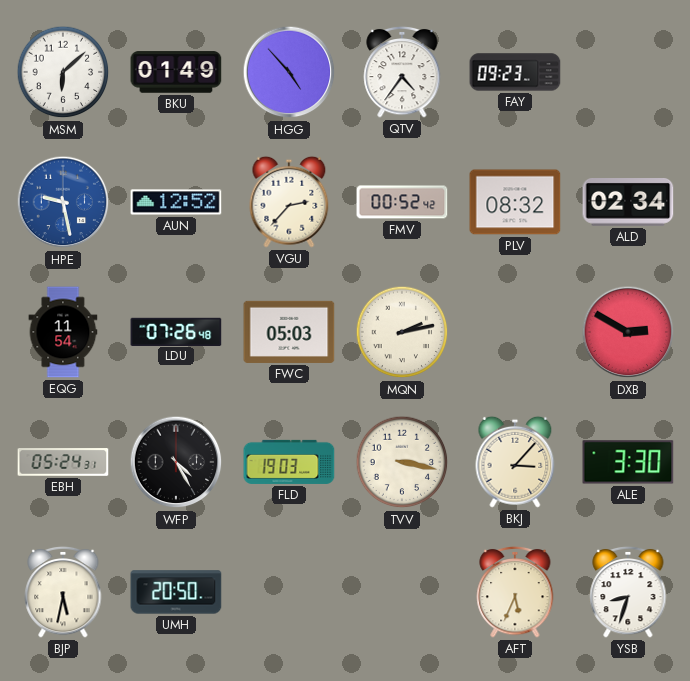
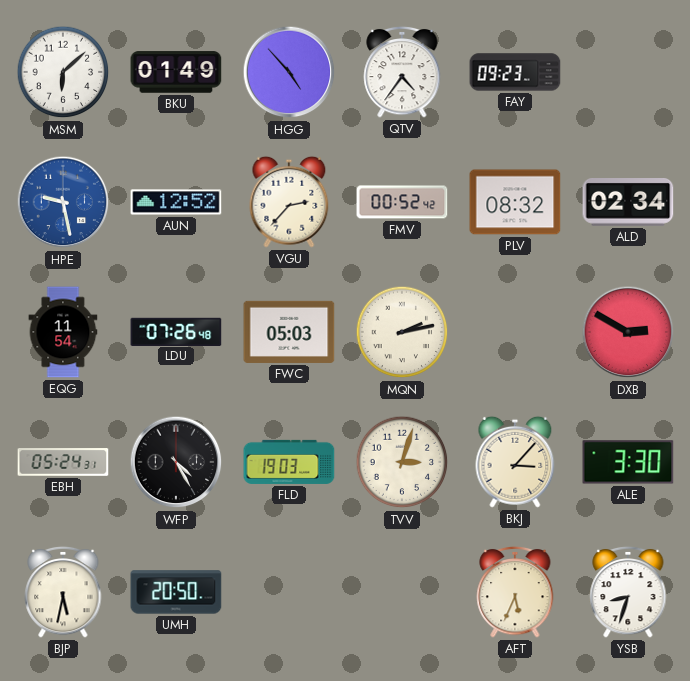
TVV: 3:17 -> 3:03
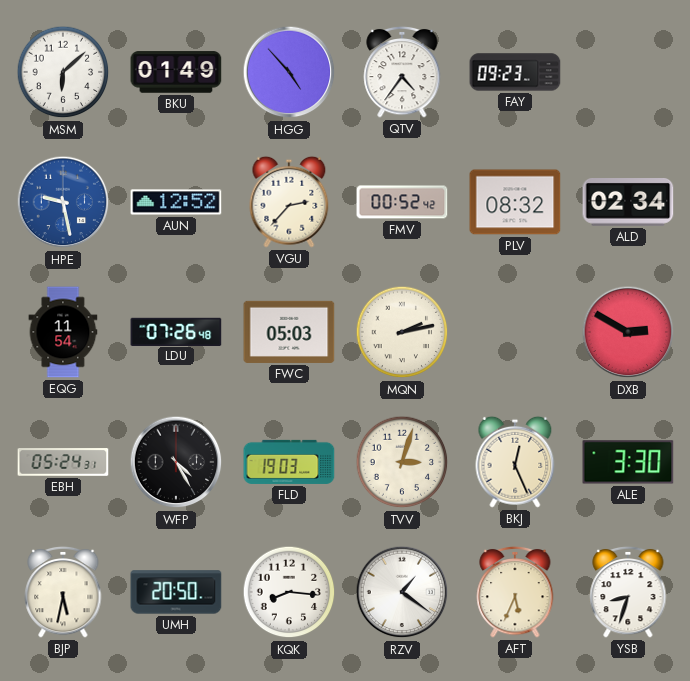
BKJ: 3:07 -> 12:26
KQK: none -> 8:16
RZV: none -> 1:21
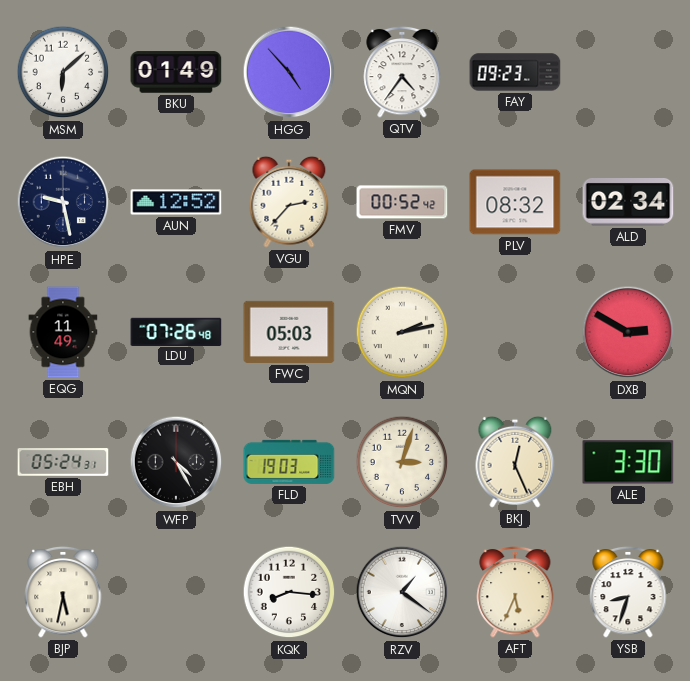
HPE dial: blue -> navy
EQG: 11:54 -> 11:49
UMH: 20:50 -> none
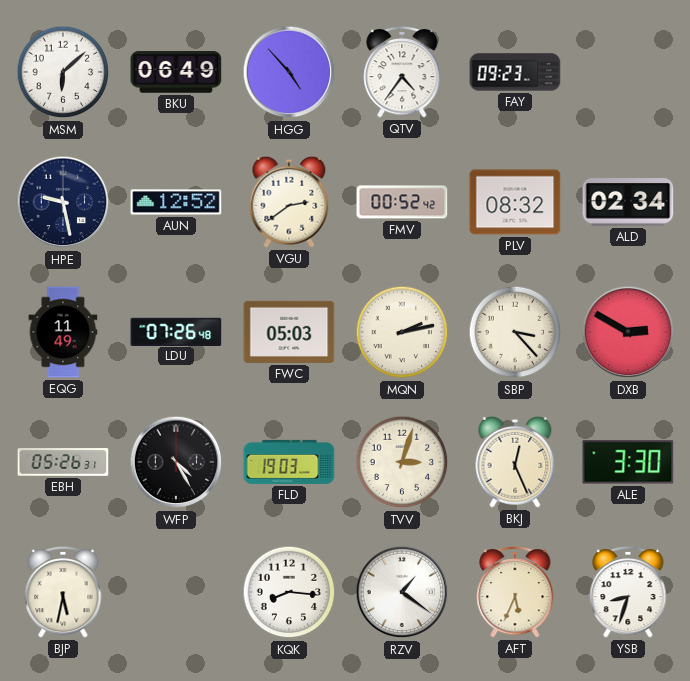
BKU: 01:49 -> 06:49
VGU: 2:37 -> 2:39
SBP: none -> 3:23
EBH: 05:24 -> 05:26
